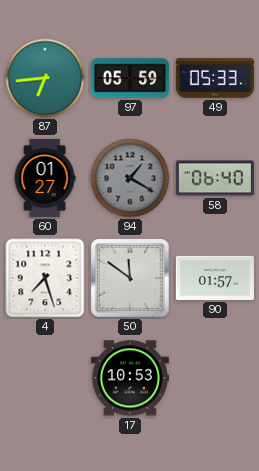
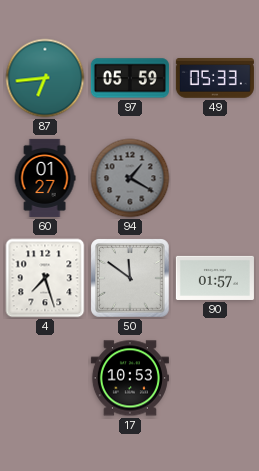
58: 06:40 -> none
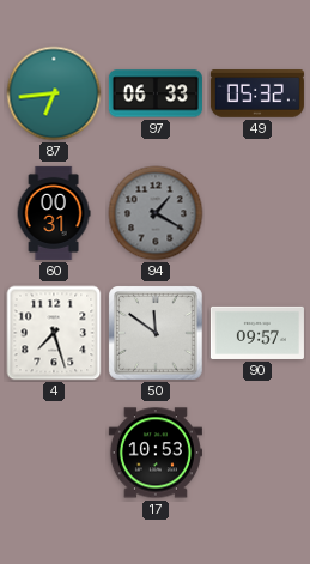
97: 05:59 -> 06:33
49: 05:33 -> 05:32
60: 01:27 -> 00:31
90: 01:57 -> 09:57
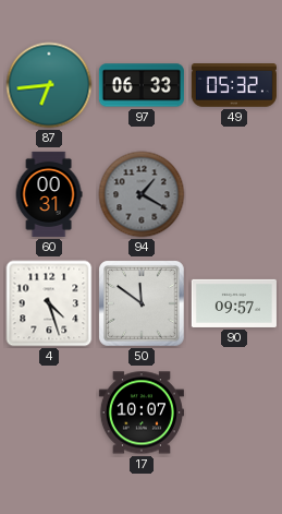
4: 7:27 -> 4:27
17: 10:53 -> 10:07
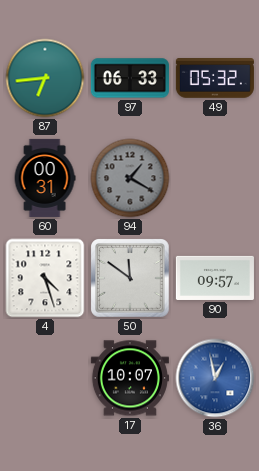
36: none -> 12:58
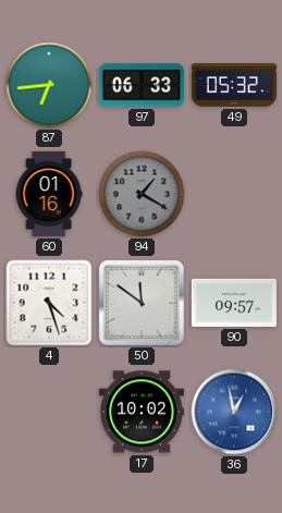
60: 00:31 -> 01:16
17: 10:07 -> 10:02
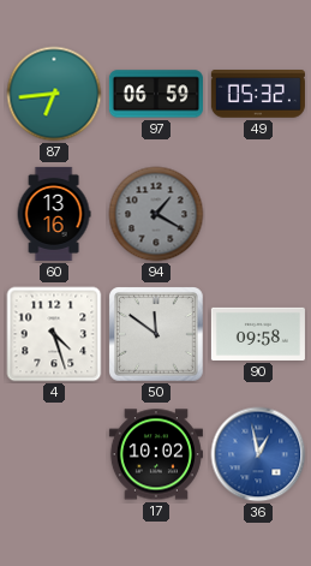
97: 06:33 -> 06:59
60: 01:16 -> 13:16
90: 09:57 -> 09:58
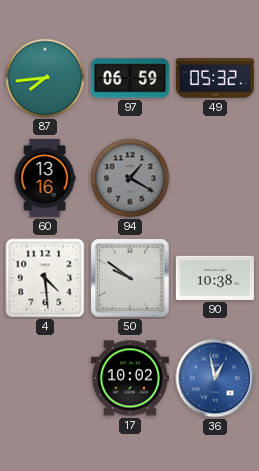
87: 6:44 -> 7:44
4: 4:27 -> 4:29
50: 11:51 -> 9:51
90: 09:58 -> 10:38
